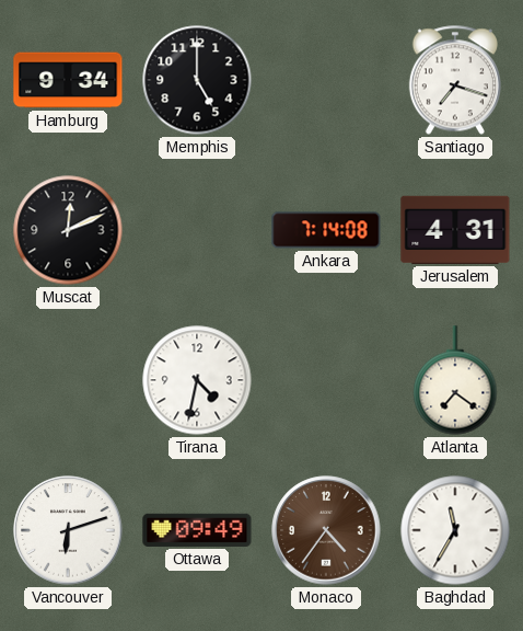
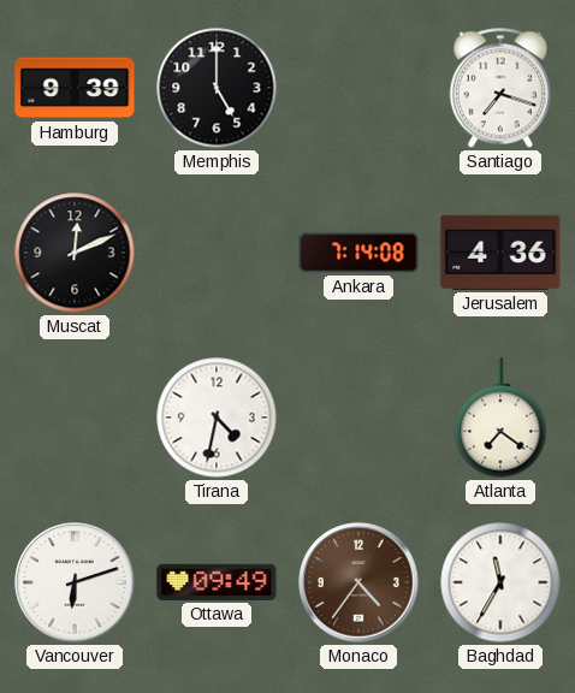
Hamburg: 9:34 -> 9:39
Jerusalem: 4:31 -> 4:36
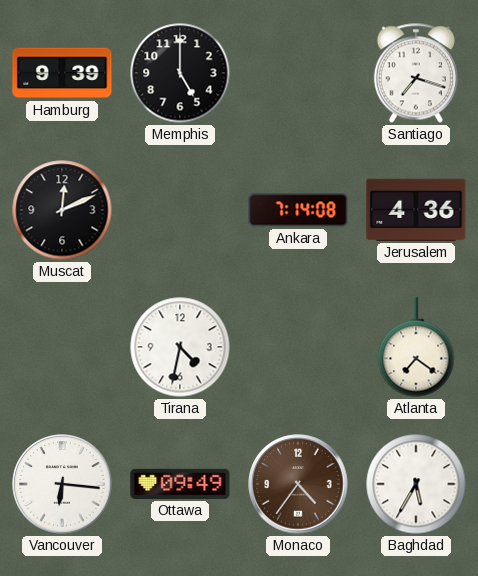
Vancouver: 6:12 -> 6:16
Baghdad: 11:35 -> 5:35
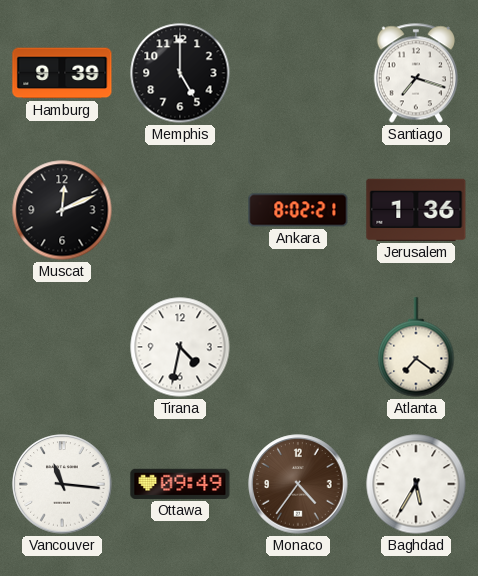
Ankara: 7:14 -> 8:02
Jerusalem: 4:36 -> 1:36
Vancouver: 6:16 -> 11:16
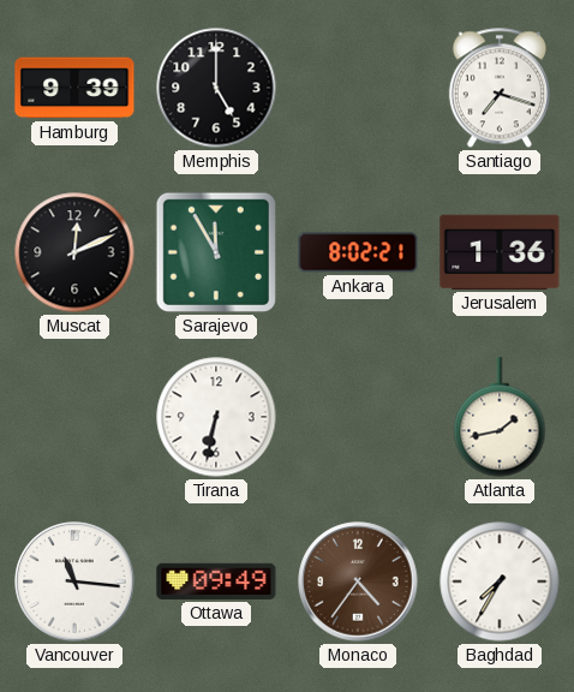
Sarajevo: none -> 11:55
Tirana: 4:32 -> 6:32
Atlanta: 7:21 -> 1:43
Baghdad: 5:35 -> 7:35
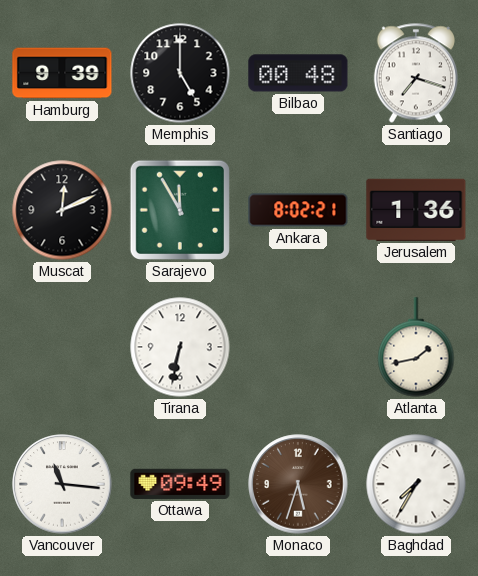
Bilbao: none -> 00:48
Monaco: 4:36 -> 5:33
